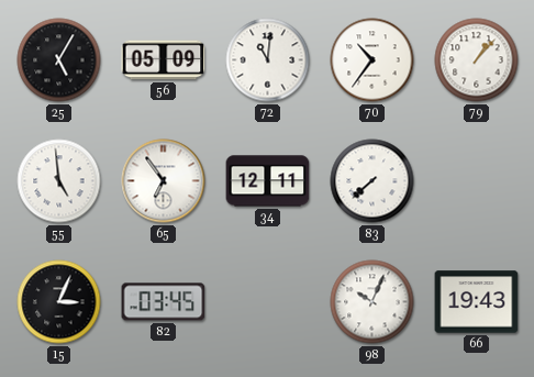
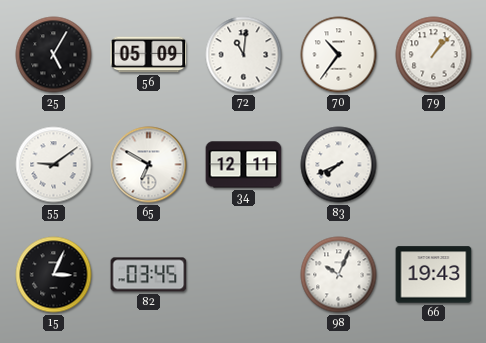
55: 4:59 -> 9:09
65: 6:54 -> 6:50
83: 7:38 -> 7:41
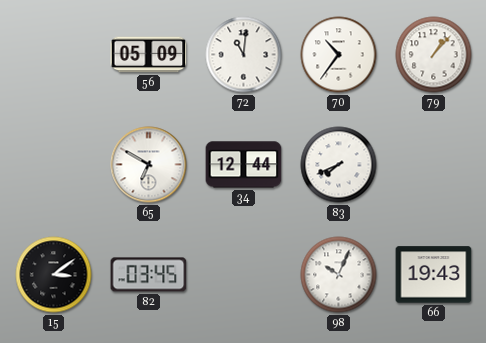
25: 5:05 -> none
55: 9:09 -> none
34: 12:11 -> 12:44
15: 3:04 -> 3:09
